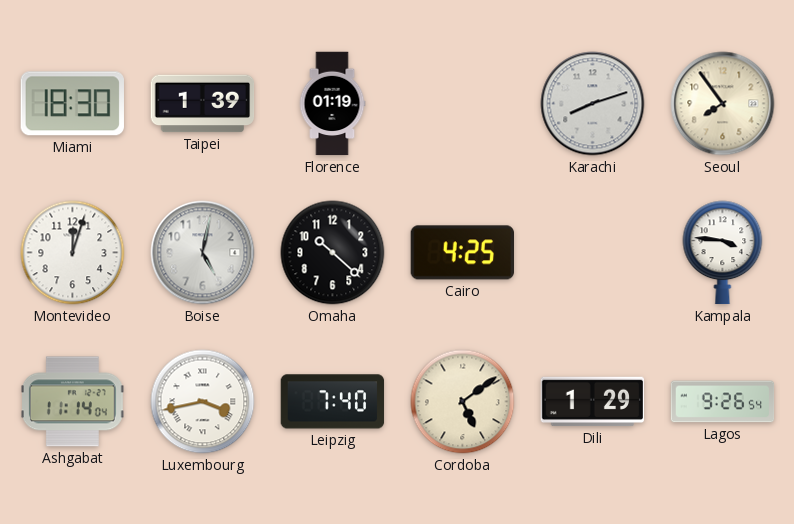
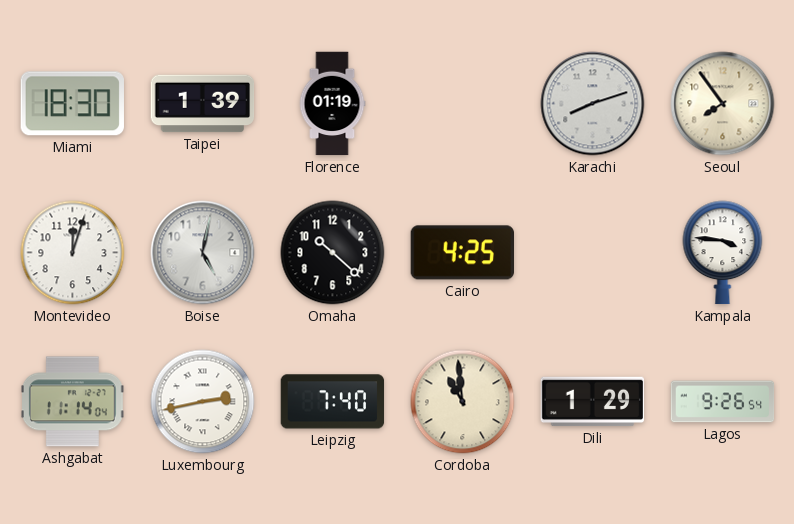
Luxembourg: 3:43 -> 2:43
Cordoba: 5:09 -> 10:59
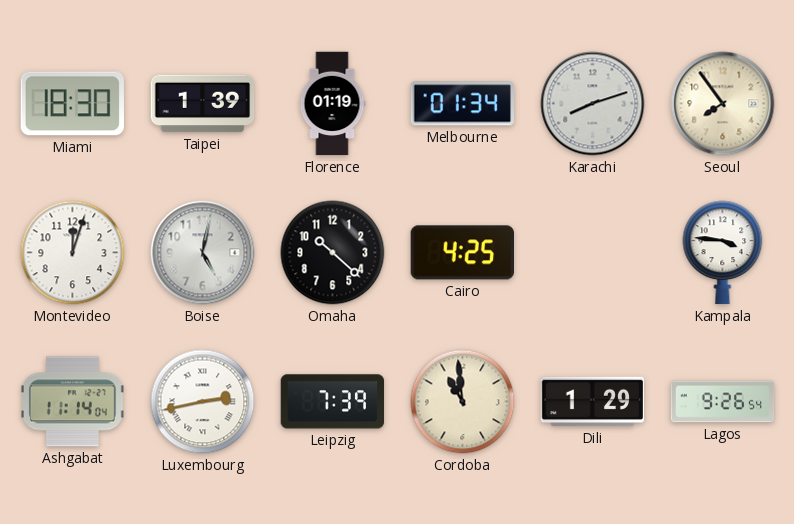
Melbourne: none -> 01:34
Leipzig: 7:40 -> 7:39
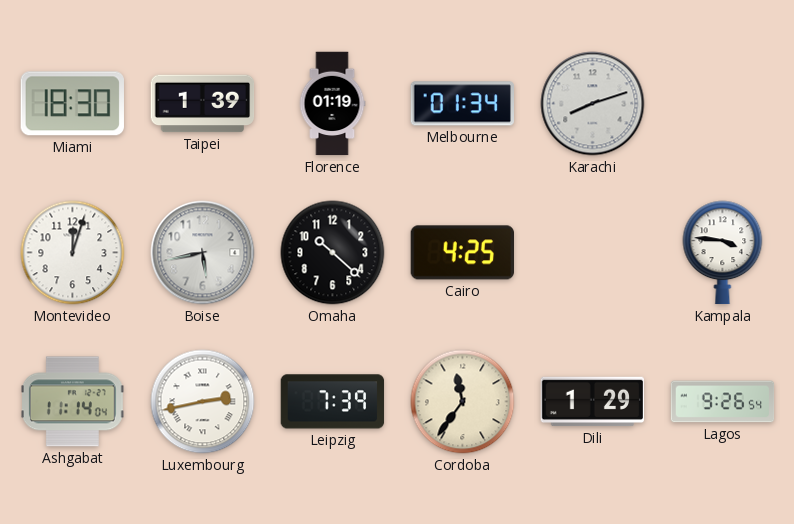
Seoul: 7:54 -> none
Boise: 5:02 -> 5:43
Cordoba: 10:59 -> 11:36
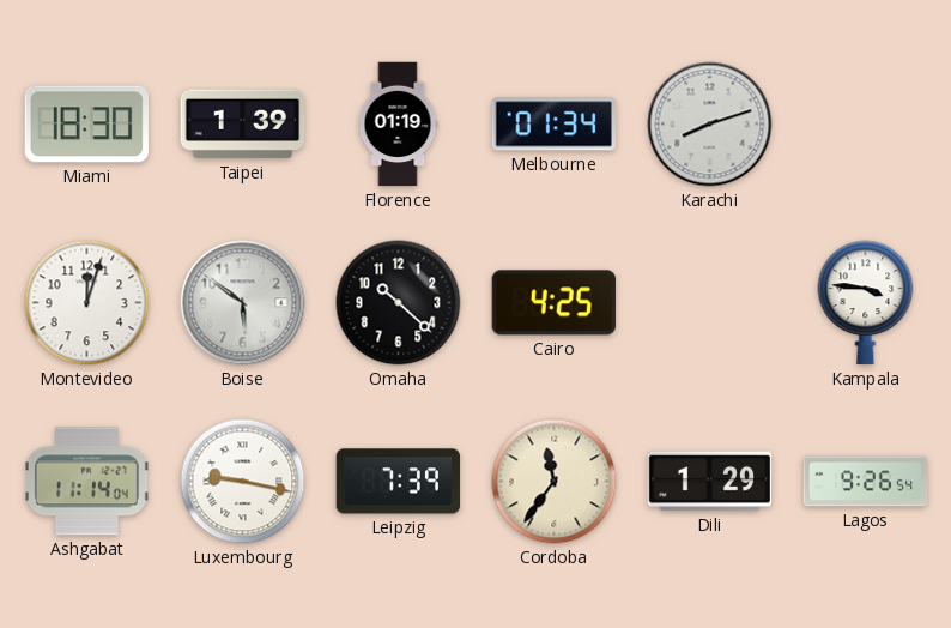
Boise: 5:43 -> 5:51
Luxembourg: 2:43 -> 9:17
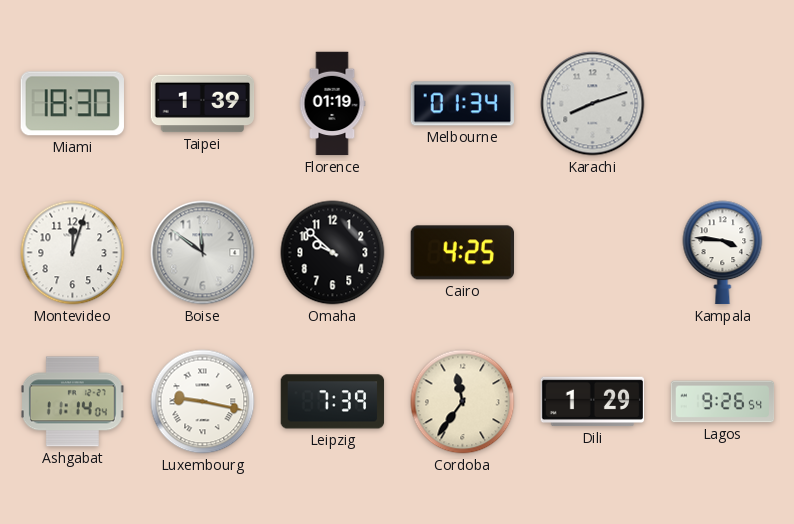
Boise: 5:51 -> 11:51
Omaha: 10:22 -> 9:52
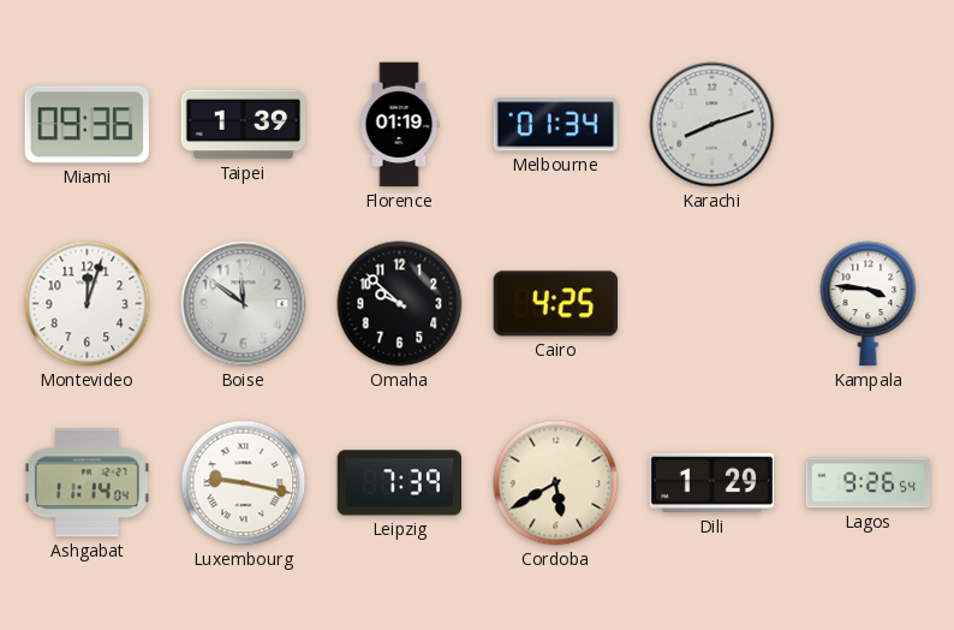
Miami: 18:30 -> 09:36
Cordoba: 11:36 -> 5:40
